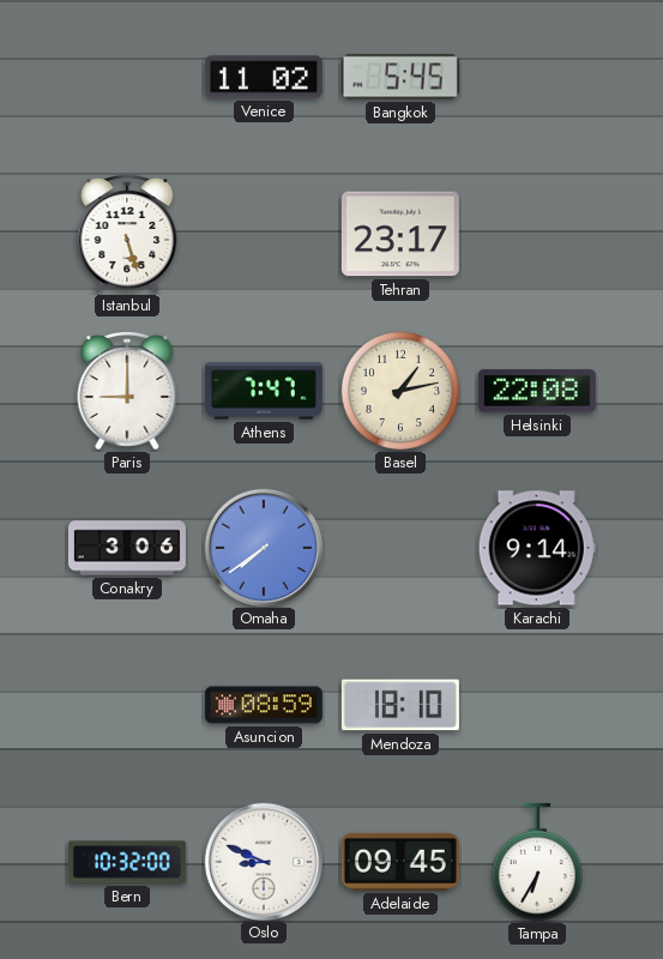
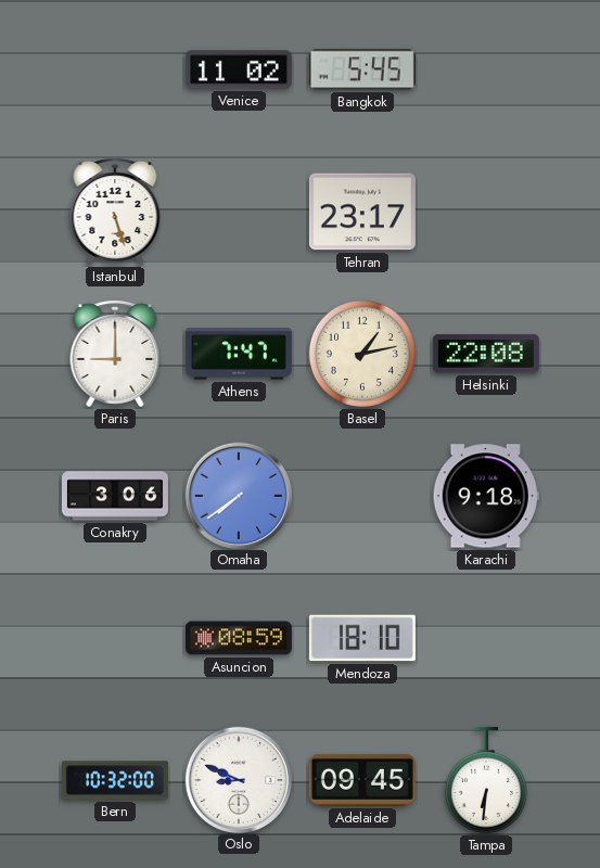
Karachi: 9:14 -> 9:18
Tampa: 6:35 -> 6:31
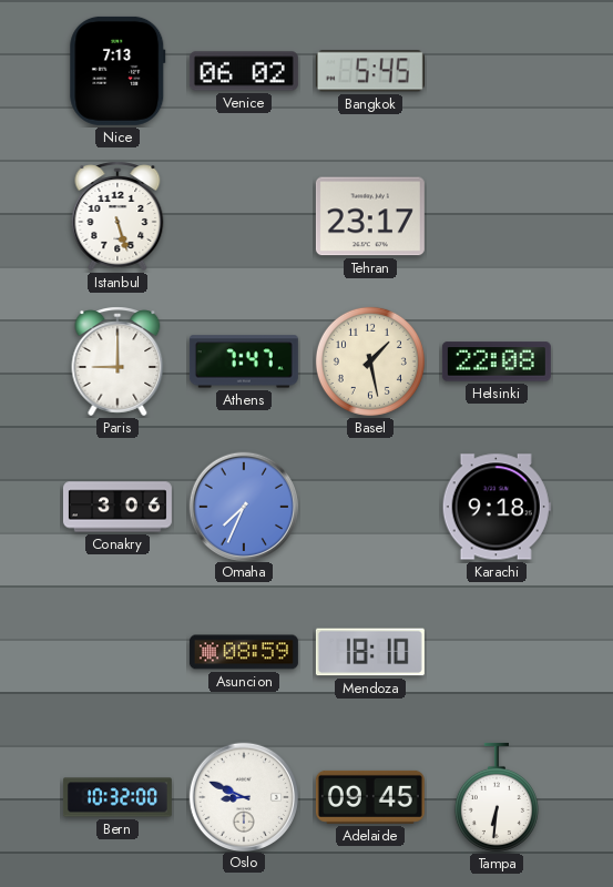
Nice: none -> 7:13
Venice: 11:02 -> 06:02
Basel: 1:13 -> 1:28
Omaha: 7:39 -> 7:34
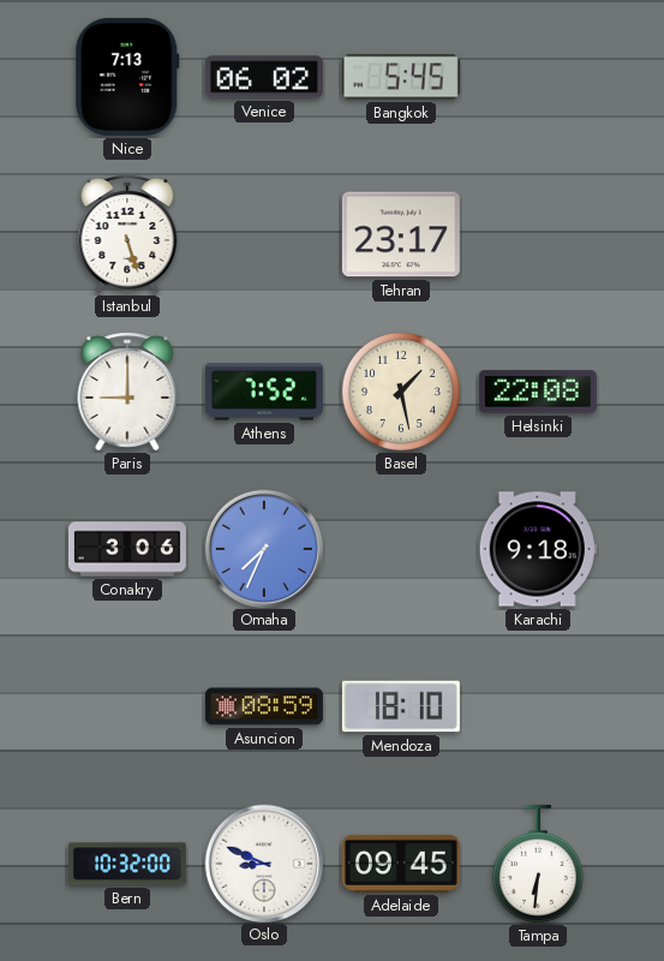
Athens: 7:47 -> 7:52
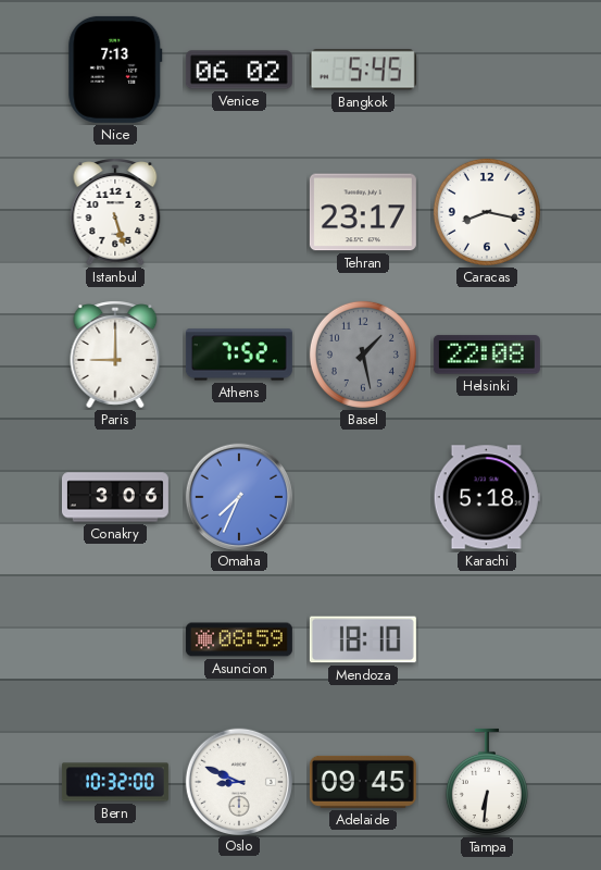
Caracas: none -> 8:17
Basel dial: cream -> grey
Karachi: 9:18 -> 5:18
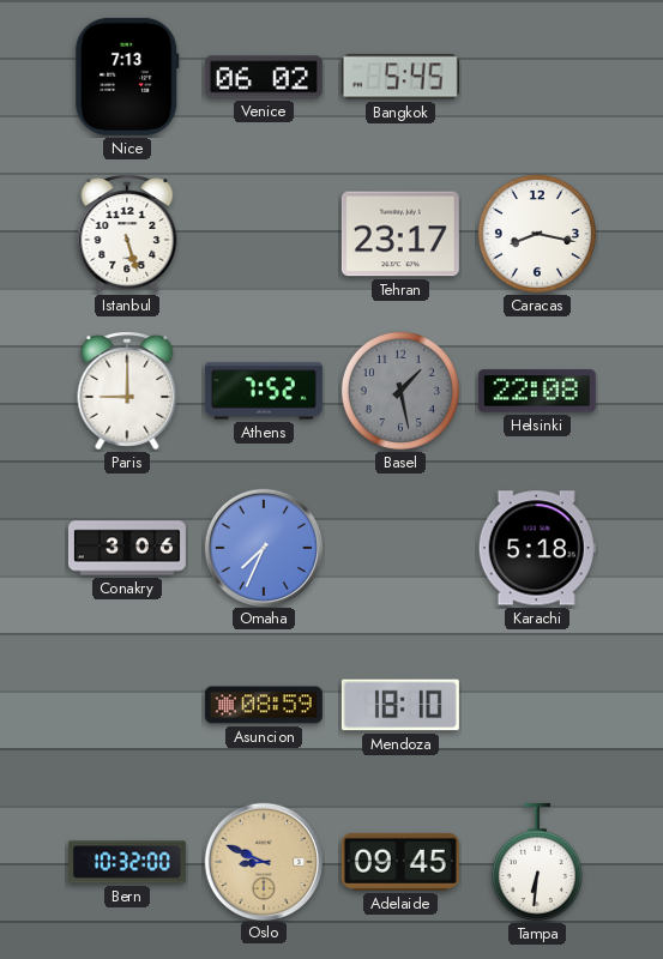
Oslo dial: white -> champagne
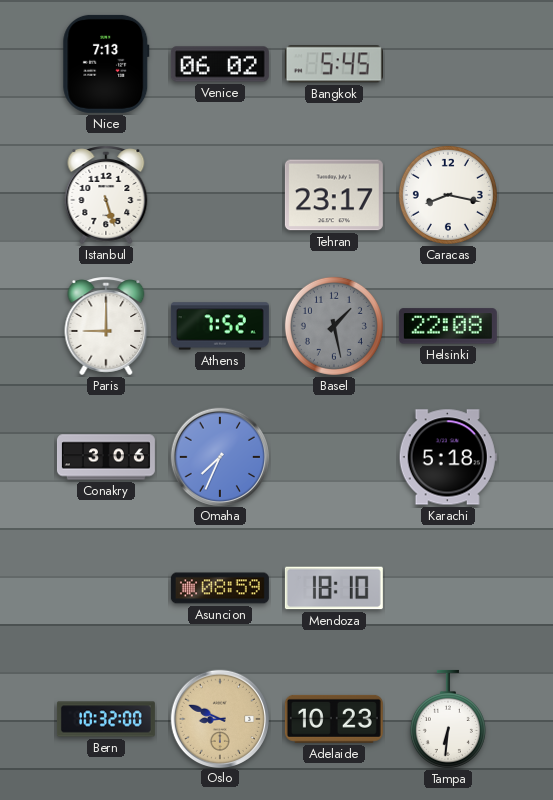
Adelaide: 09:45 -> 10:23
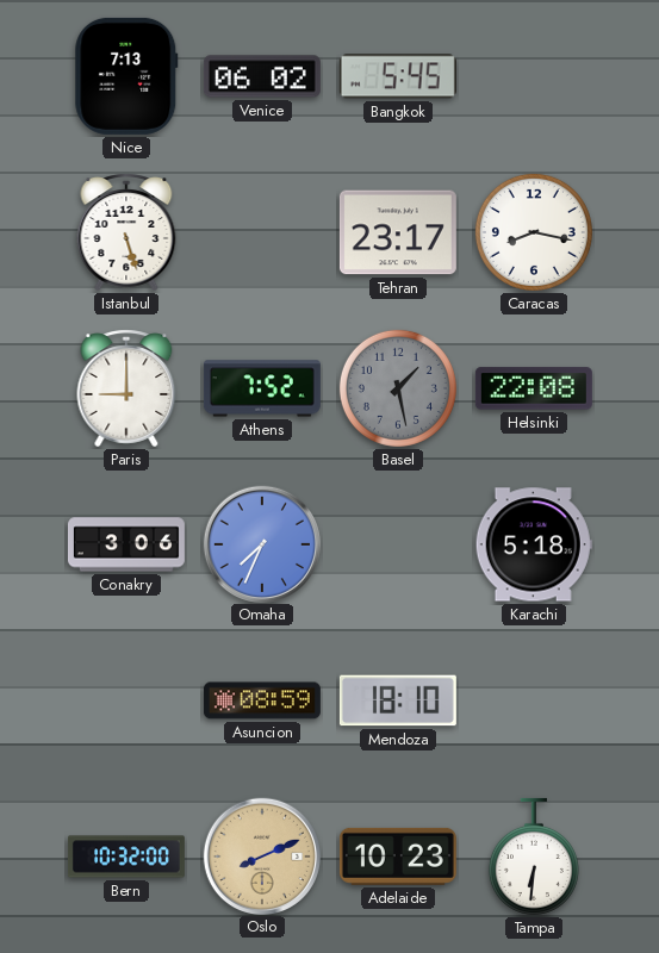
Oslo: 8:49 -> 8:11
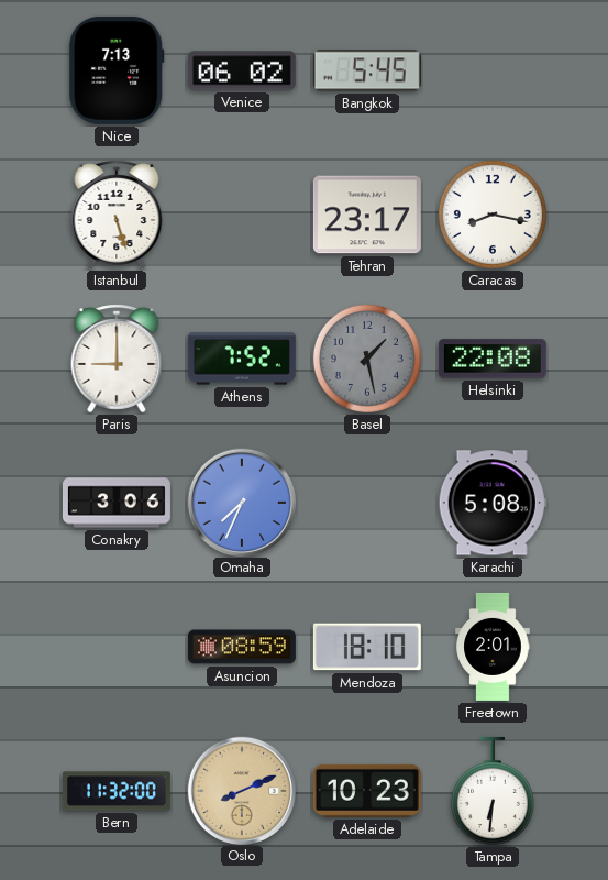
Karachi: 5:18 -> 5:08
Freetown: none -> 2:01
Bern: 10:32 -> 11:32
